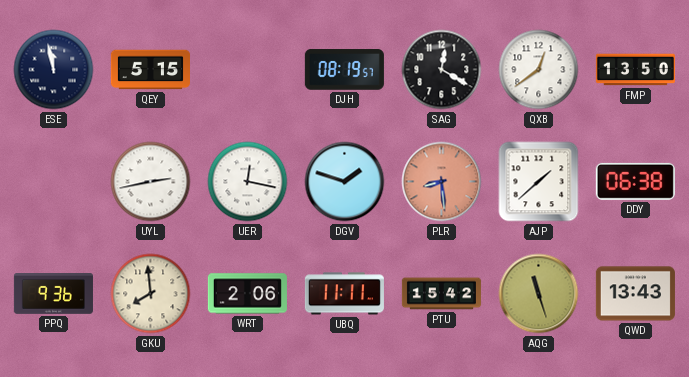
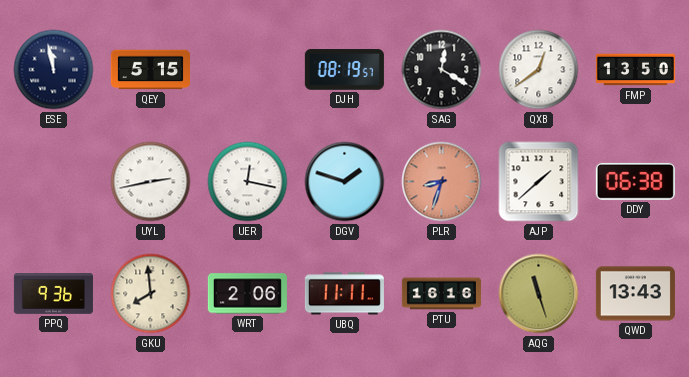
PLR: 8:29 -> 8:33
PTU: 15:42 -> 16:16
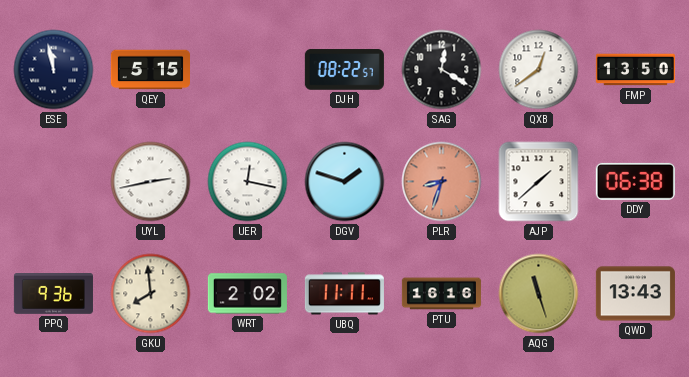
DJH: 08:19 -> 08:22
WRT: 2:06 -> 2:02
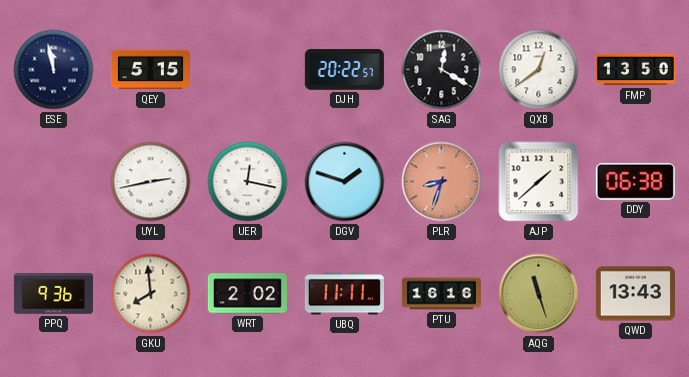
DJH: 08:22 -> 20:22
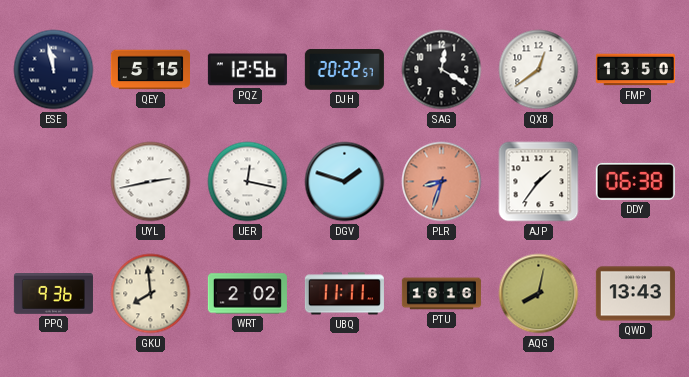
PQZ: none -> 12:56
AJP: 1:38 -> 1:36
AQG: 11:27 -> 8:02
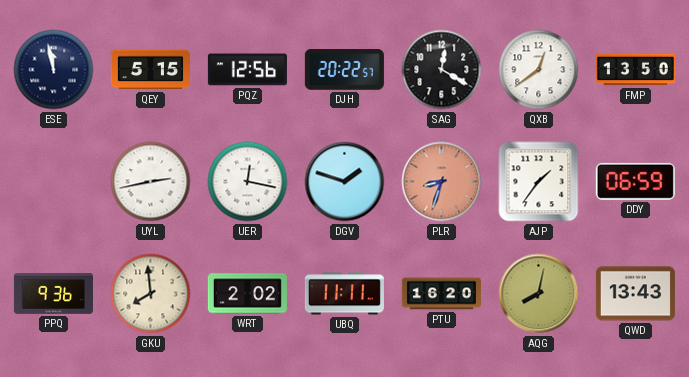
DDY: 06:38 -> 06:59
PTU: 16:16 -> 16:20
